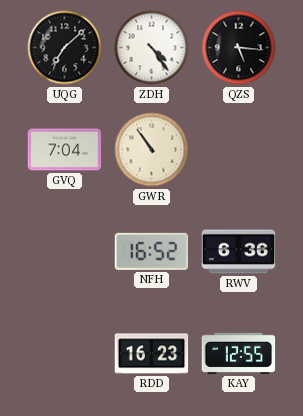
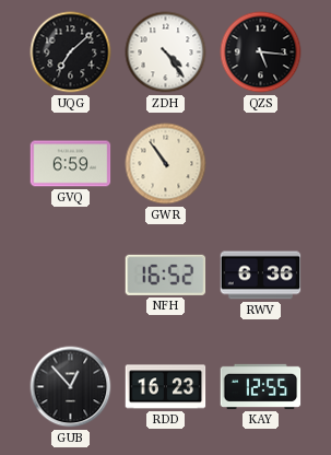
GVQ: 7:04 -> 6:59
GUB: none -> 12:53
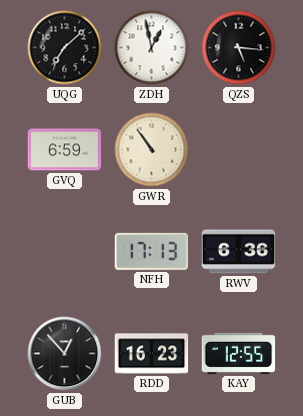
ZDH: 4:24 -> 12:58
NFH: 16:52 -> 17:13
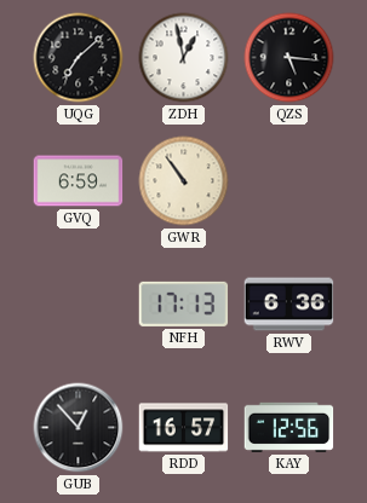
RDD: 16:23 -> 16:57
KAY: 12:55 -> 12:56
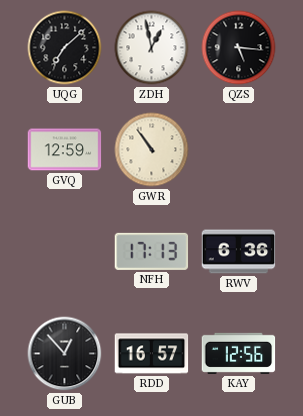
GVQ: 6:59 -> 12:59
